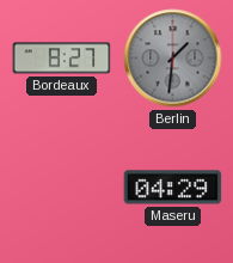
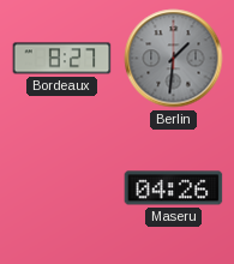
Maseru: 04:29 -> 04:26
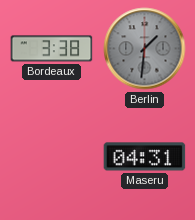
Bordeaux: 8:27 -> 3:38
Maseru: 04:26 -> 04:31
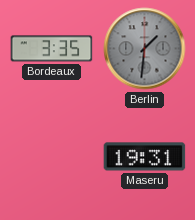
Bordeaux: 3:38 -> 3:35
Maseru: 04:31 -> 19:31
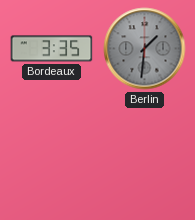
Maseru: 19:31 -> none
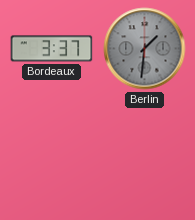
Bordeaux: 3:35 -> 3:37
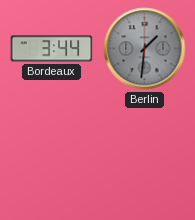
Bordeaux: 3:37 -> 3:44
